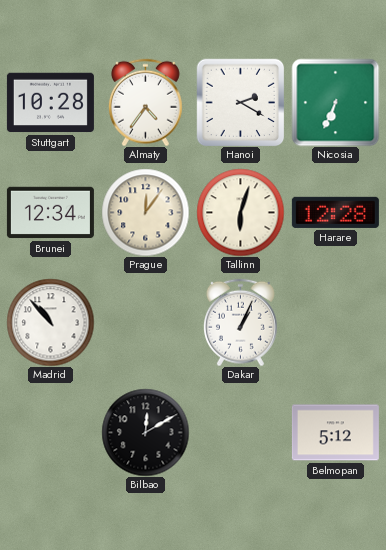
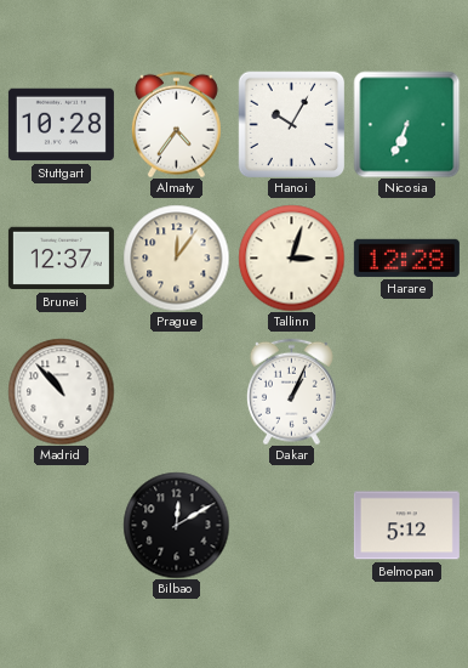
Hanoi: 2:20 -> 10:05
Brunei: 12:34 -> 12:37
Tallinn: 6:03 -> 3:03
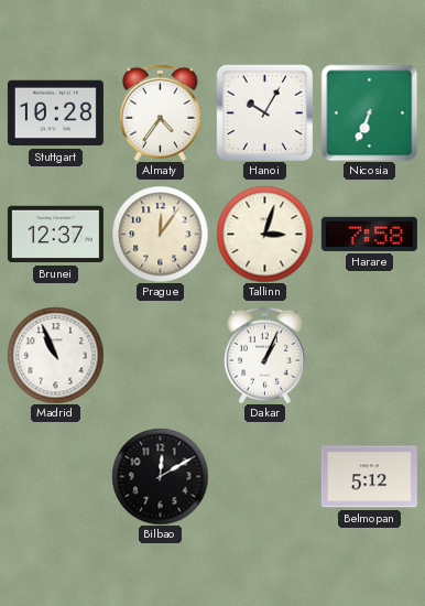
Harare: 12:28 -> 7:58
Madrid: 10:53 -> 10:56
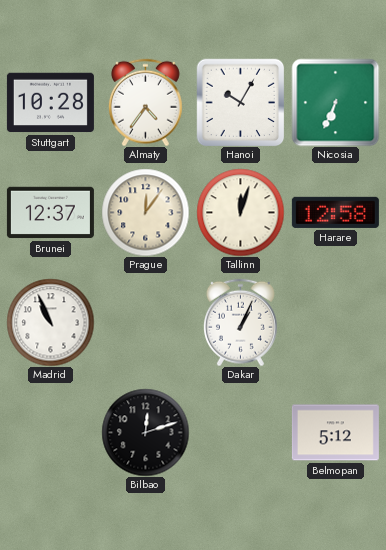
Tallinn: 3:03 -> 12:03
Harare: 7:58 -> 12:58
Bilbao: 12:10 -> 12:12
